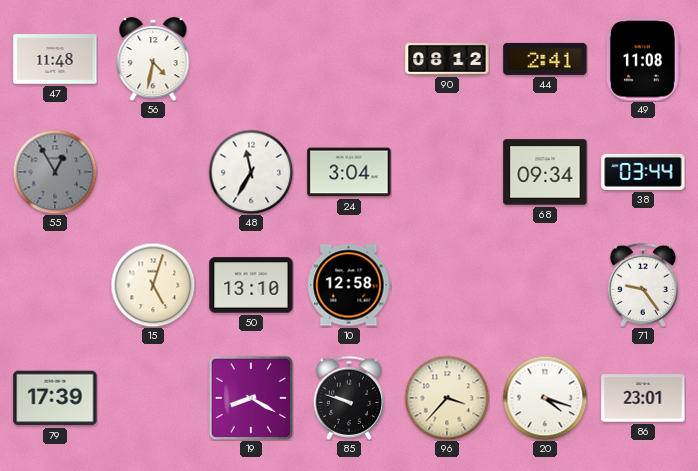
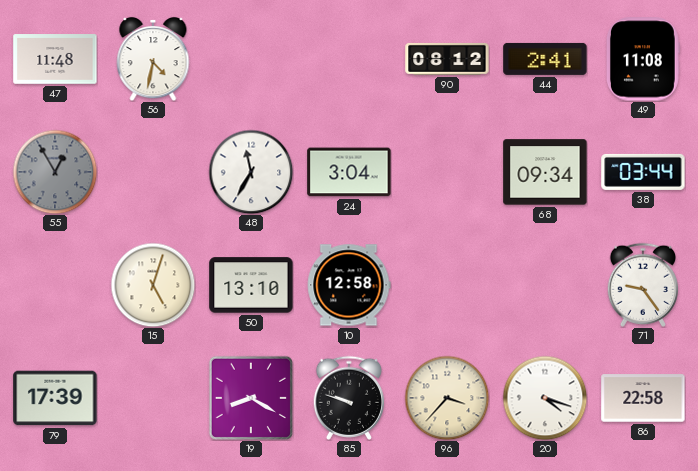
86: 23:01 -> 22:58
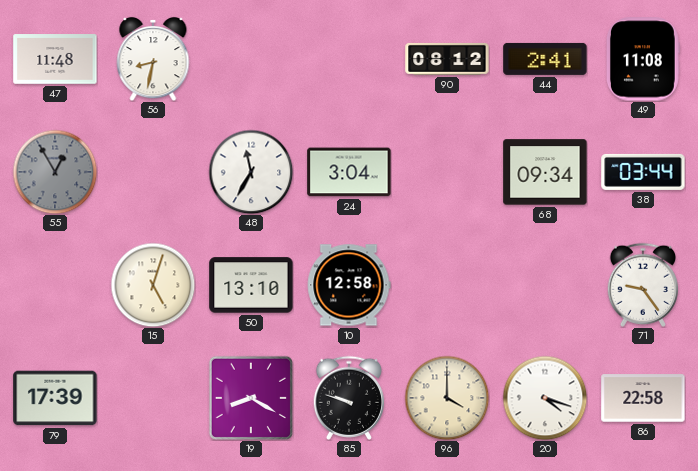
56: 4:32 -> 8:32
96: 3:37 -> 4:00
